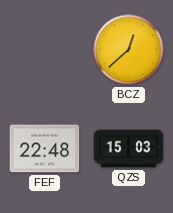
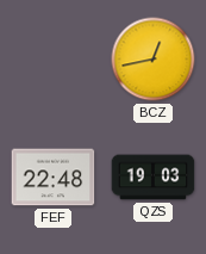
BCZ: 12:38 -> 12:43
QZS: 15:03 -> 19:03
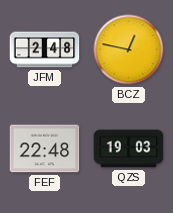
JFM: none -> 2:48
BCZ: 12:43 -> 12:47
